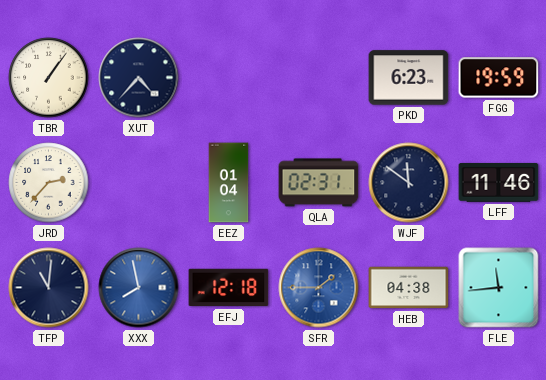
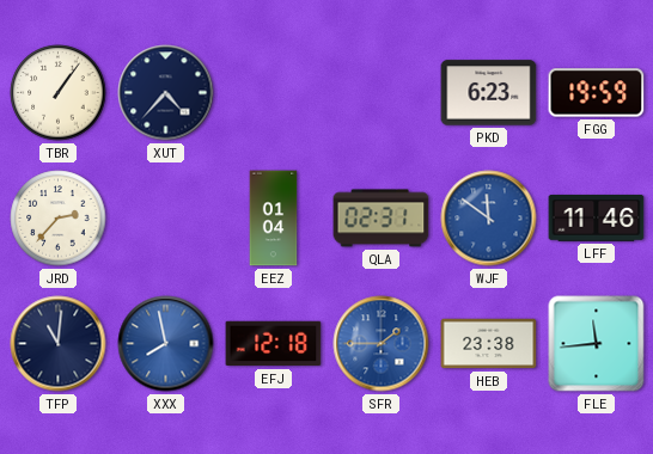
WJF dial: navy -> blue
HEB: 04:38 -> 23:38
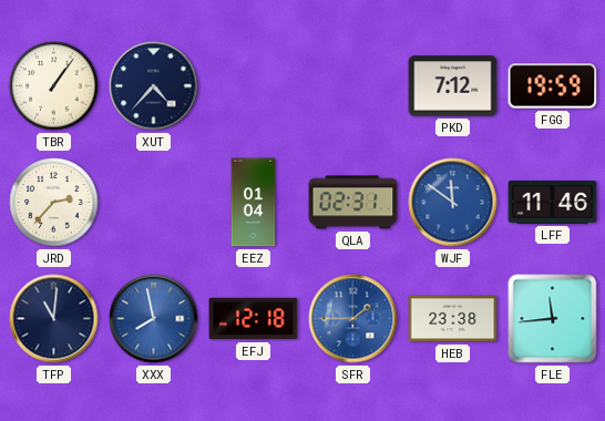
PKD: 6:23 -> 7:12
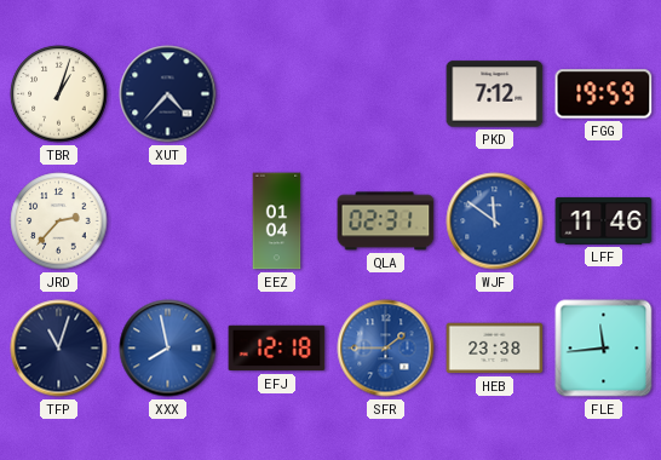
TBR: 1:06 -> 1:03
TFP: 11:01 -> 11:03
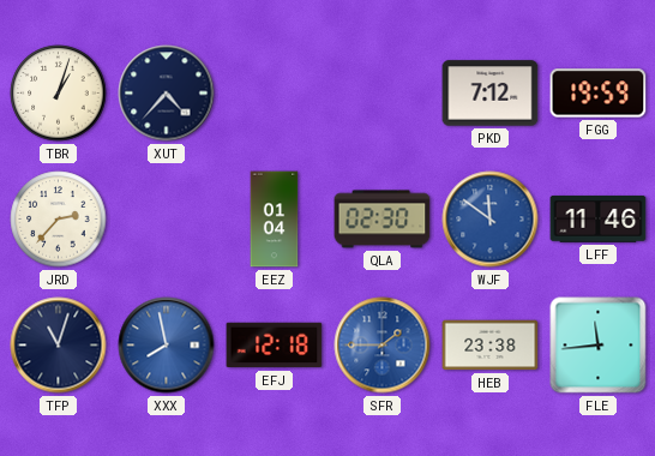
QLA: 02:31 -> 02:30
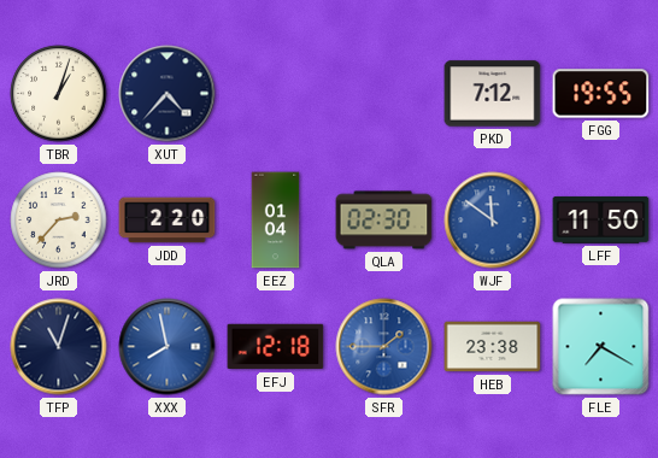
FGG: 19:59 -> 19:55
JDD: none -> 2:20
LFF: 11:46 -> 11:50
FLE: 11:44 -> 7:20
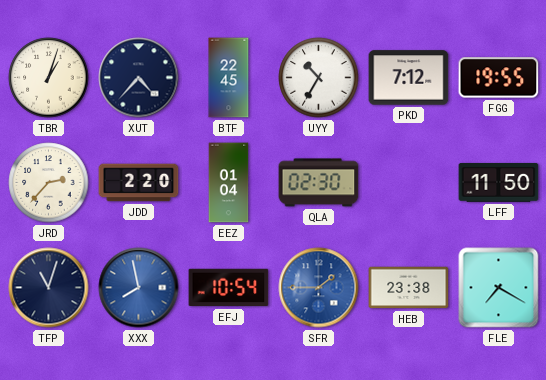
BTF: none -> 22:45
UYY: none -> 10:35
WJF: 11:51 -> none
EFJ: 12:18 -> 10:54
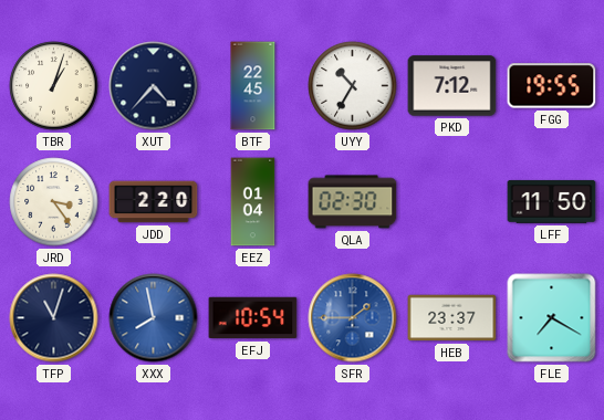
JRD: 2:37 -> 3:24
HEB: 23:38 -> 23:37
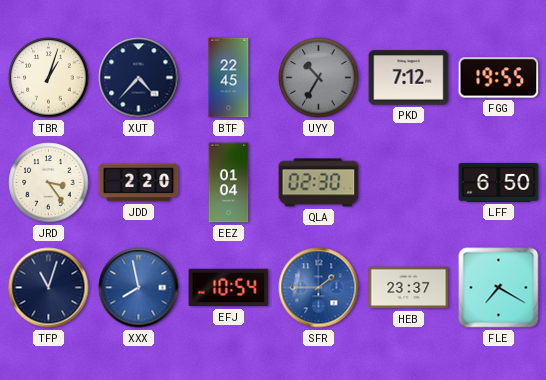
UYY dial: white -> grey
LFF: 11:50 -> 6:50
